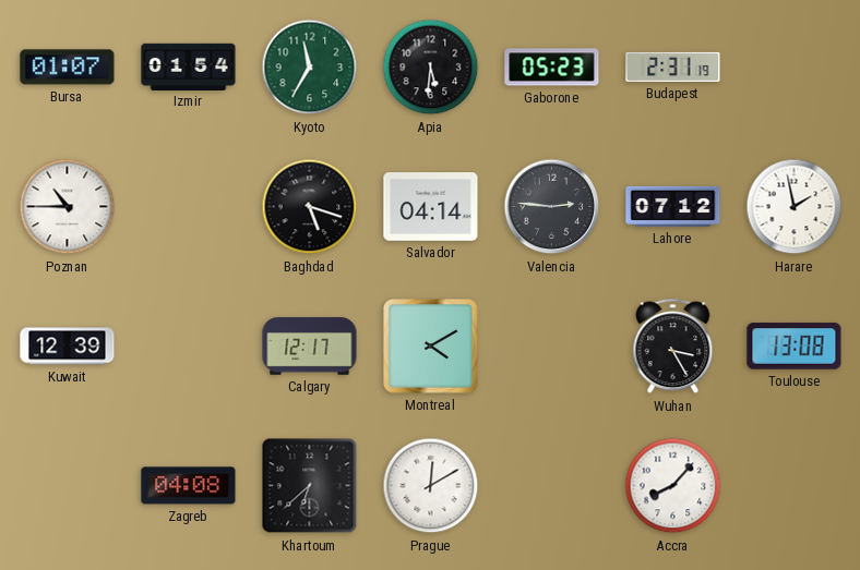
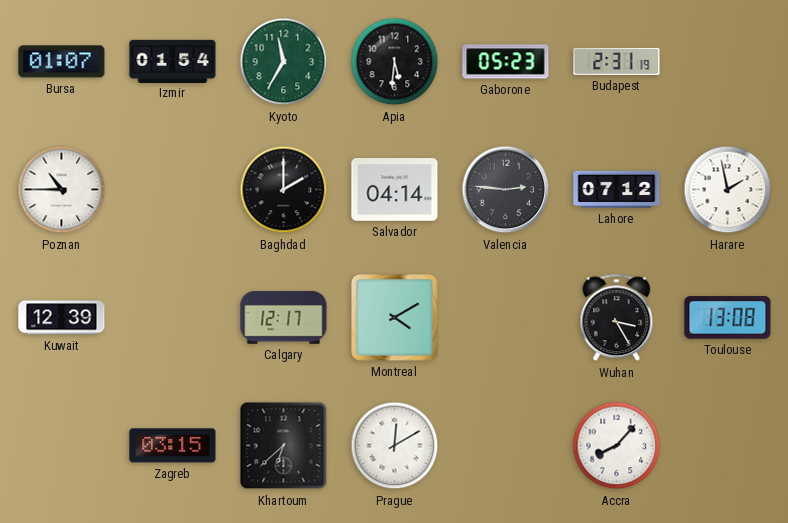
Baghdad: 5:18 -> 2:00
Zagreb: 04:08 -> 03:15
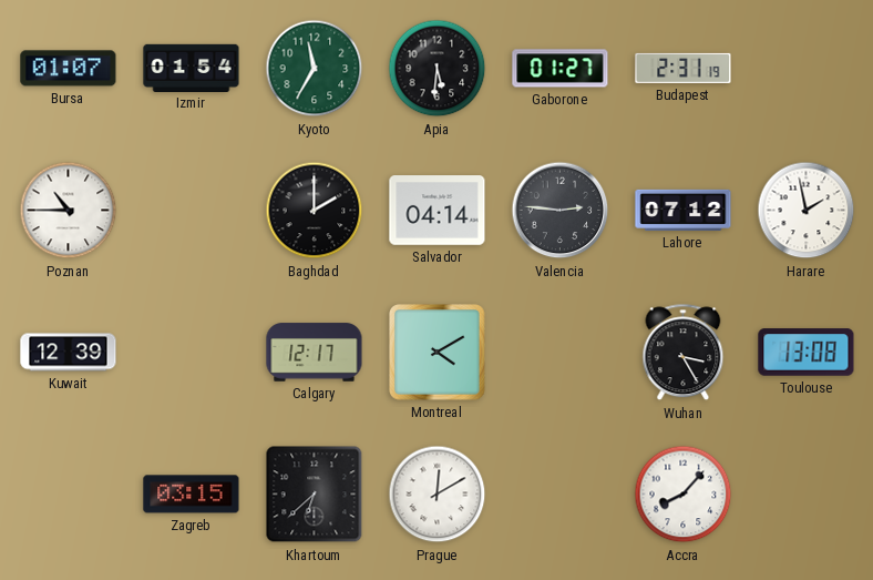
Gaborone: 05:23 -> 01:27
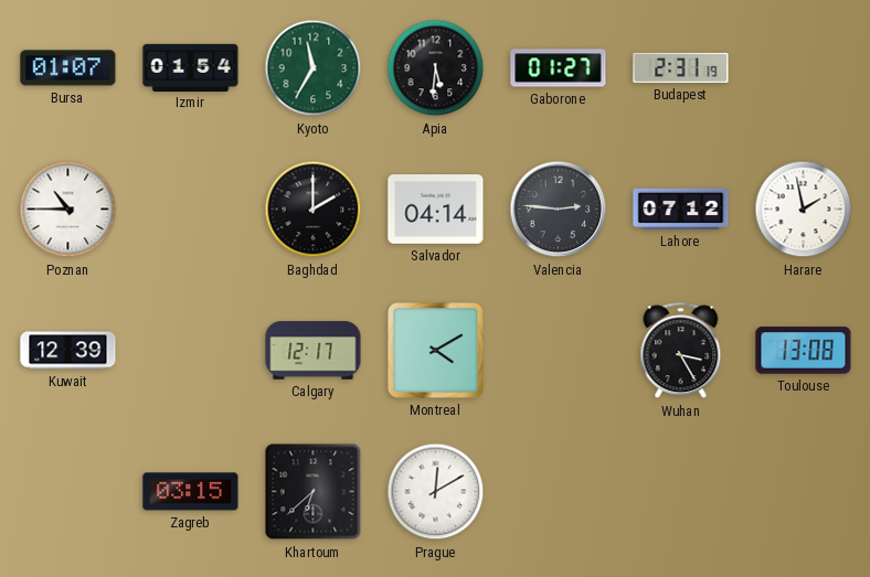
Accra: 8:07 -> none
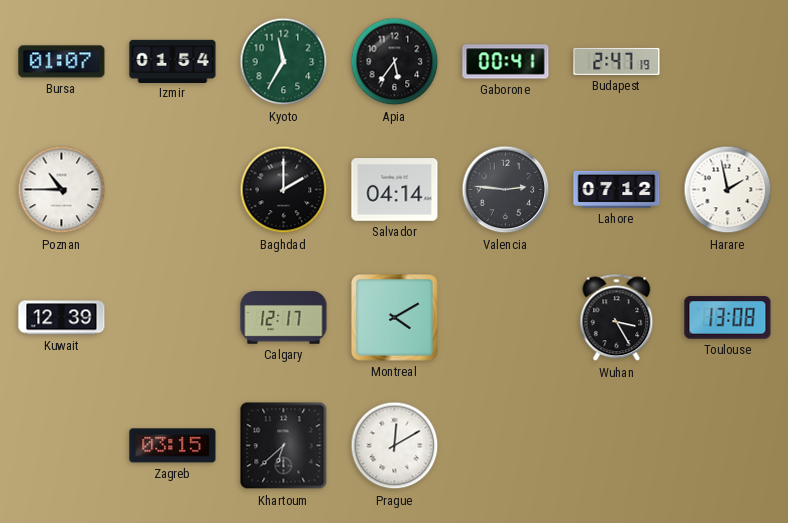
Apia: 5:31 -> 5:36
Gaborone: 01:27 -> 00:41
Budapest: 2:31 -> 2:47
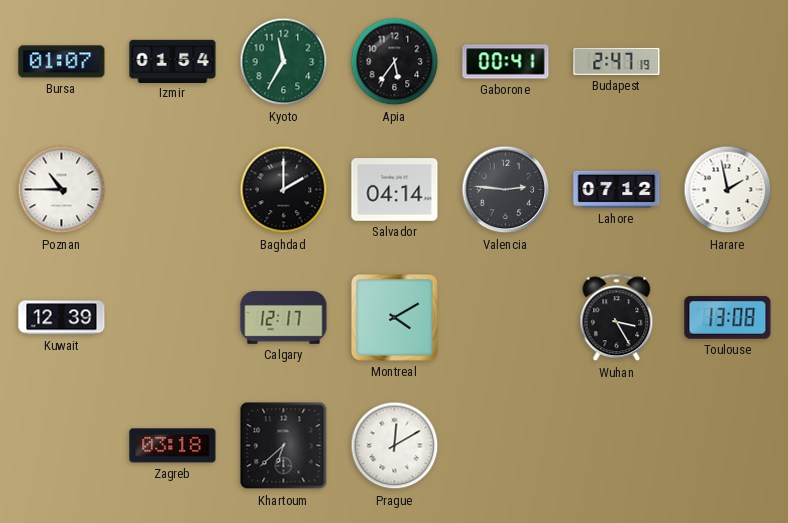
Zagreb: 03:15 -> 03:18
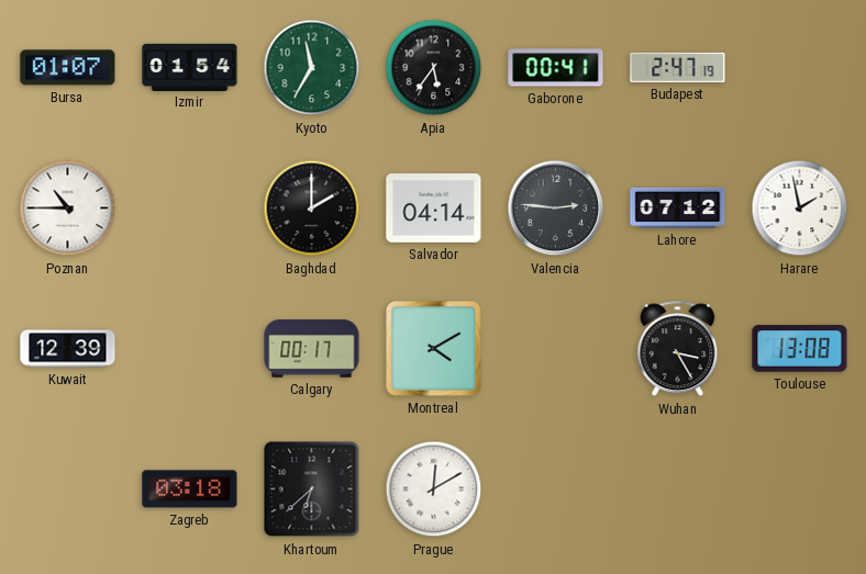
Calgary: 12:17 -> 00:17
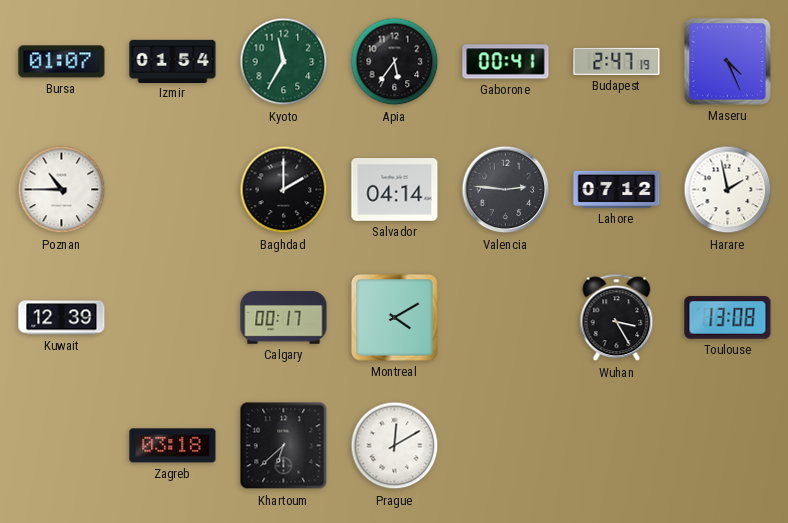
Maseru: none -> 4:26
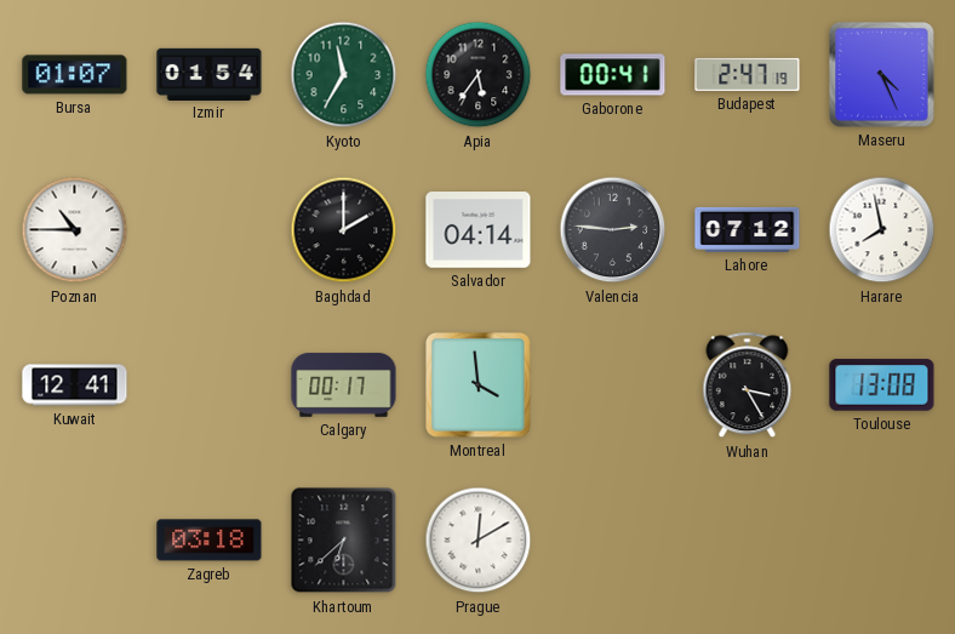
Harare: 1:58 -> 7:58
Kuwait: 12:39 -> 12:41
Montreal: 4:10 -> 3:59
